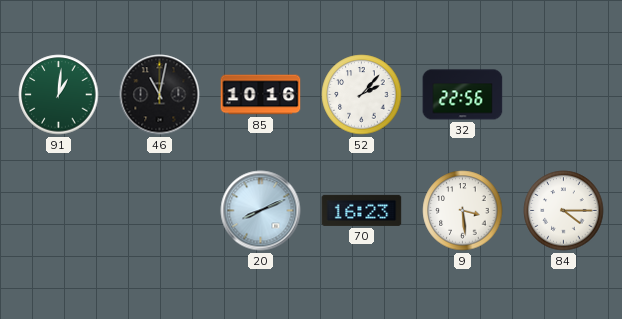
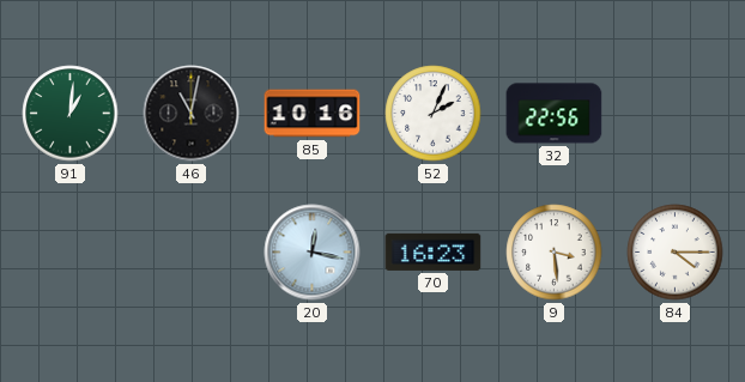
52: 2:07 -> 2:04
20: 8:11 -> 12:17
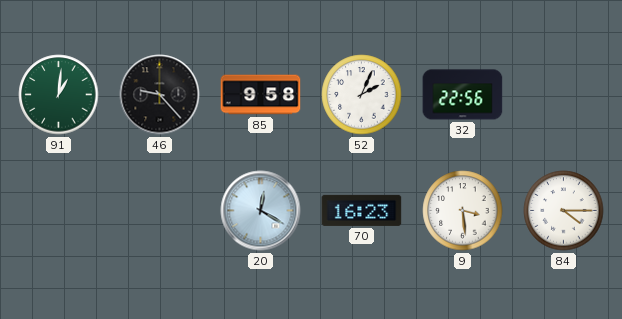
46: 11:02 -> 9:23
85: 10:16 -> 9:58
20: 12:17 -> 12:20
